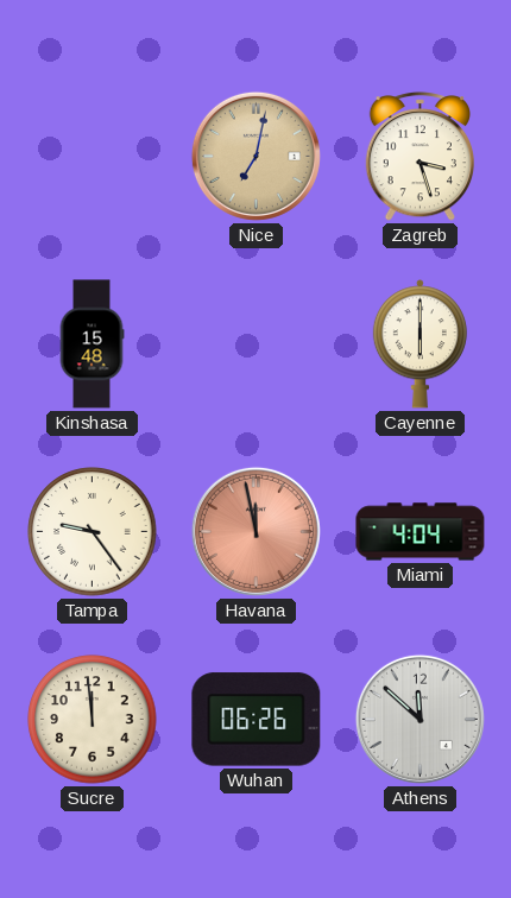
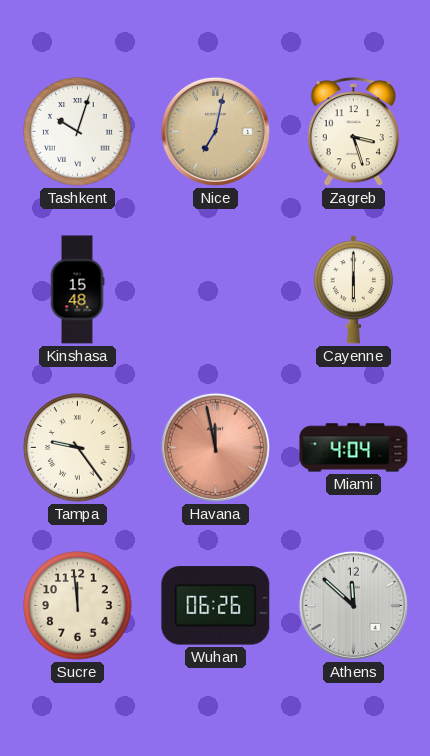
Tashkent: none -> 10:03
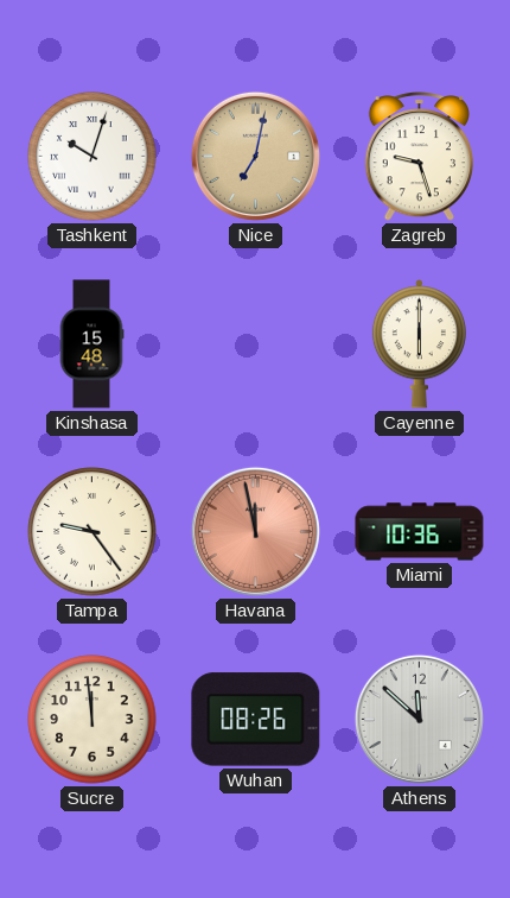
Zagreb: 3:27 -> 9:27
Miami: 4:04 -> 10:36
Wuhan: 06:26 -> 08:26
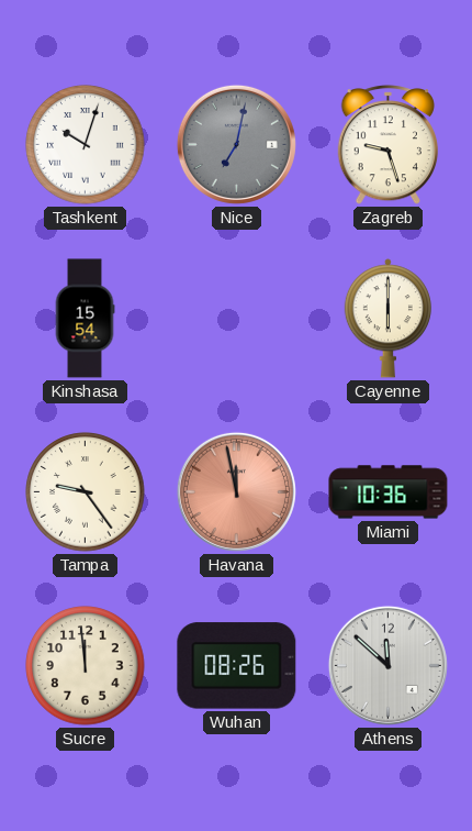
Nice dial: champagne -> grey
Kinshasa: 15:48 -> 15:54
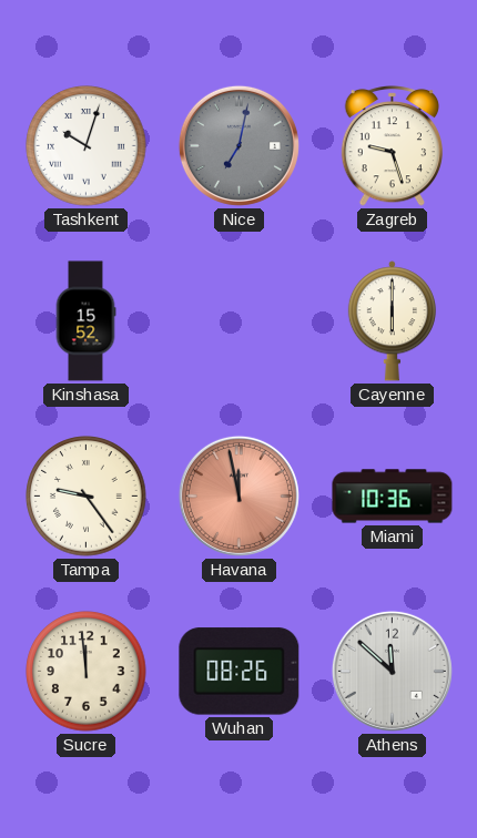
Kinshasa: 15:54 -> 15:52
